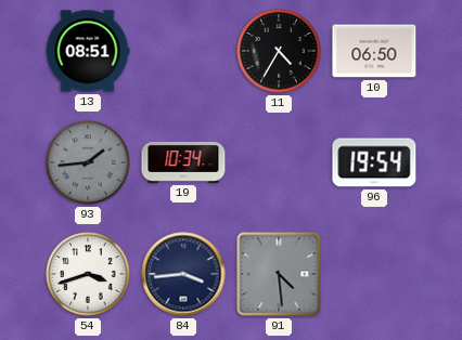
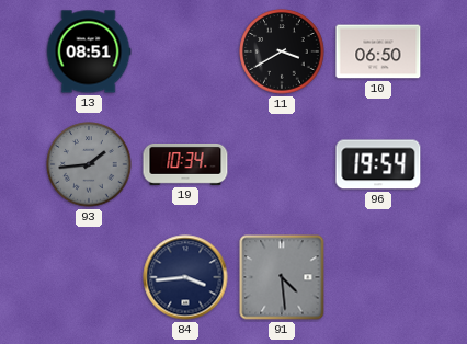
11: 4:35 -> 3:40
54: 3:42 -> none
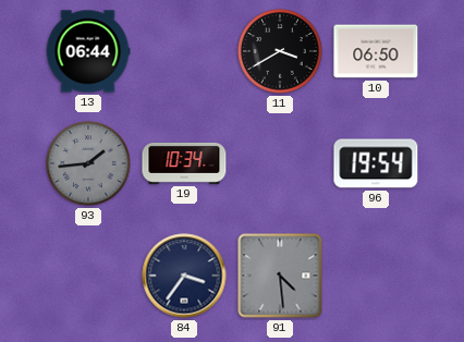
13: 08:51 -> 06:44
84: 3:44 -> 3:36
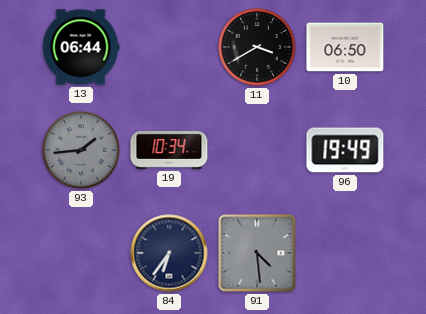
96: 19:54 -> 19:49
84: 3:36 -> 6:36
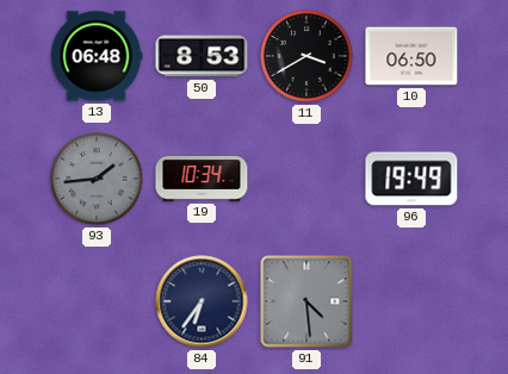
13: 06:44 -> 06:48
50: none -> 8:53
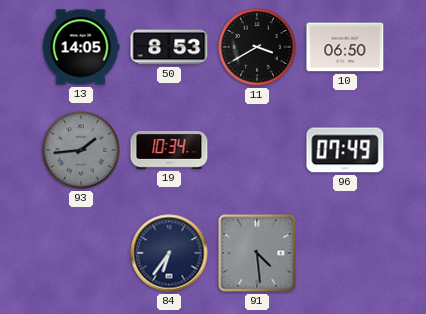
13: 06:48 -> 14:05
96: 19:49 -> 07:49
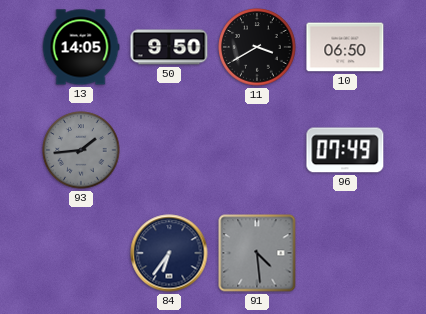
50: 8:53 -> 9:50
19: 10:34 -> none
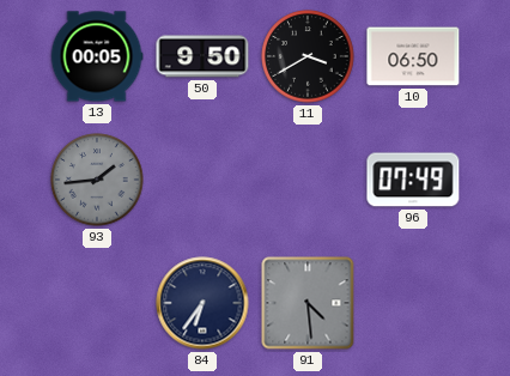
13: 14:05 -> 00:05
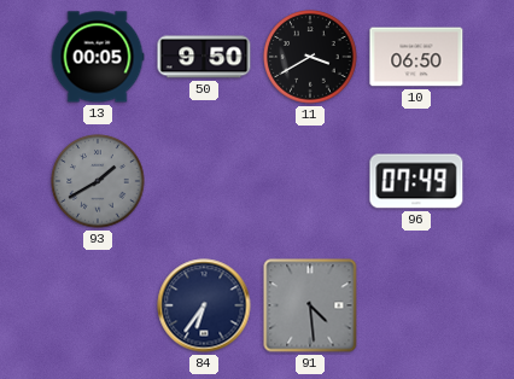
93: 1:44 -> 1:40
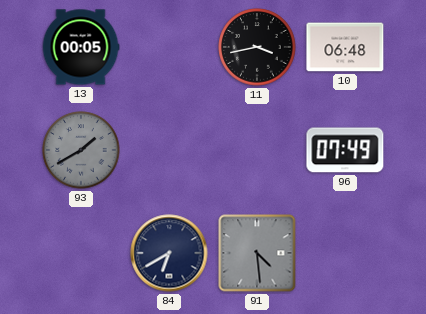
50: 9:50 -> none
11: 3:40 -> 3:43
10: 06:50 -> 06:48
84: 6:36 -> 6:40
